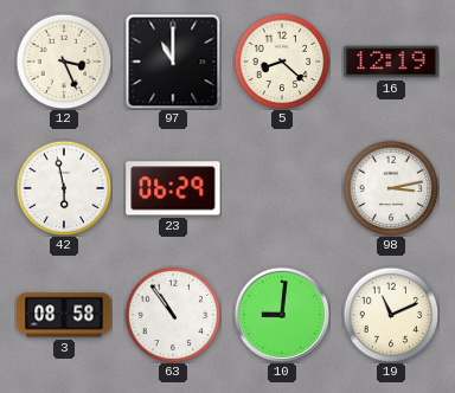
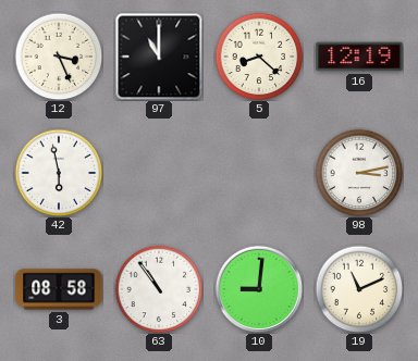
23: 06:29 -> none
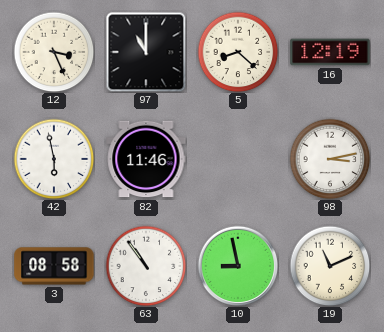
82: none -> 11:46
10: 9:01 -> 8:58
